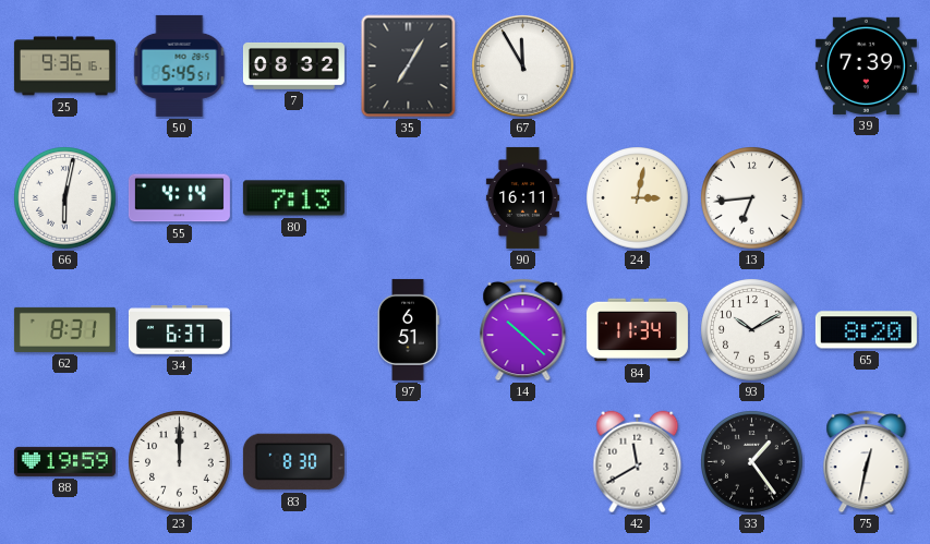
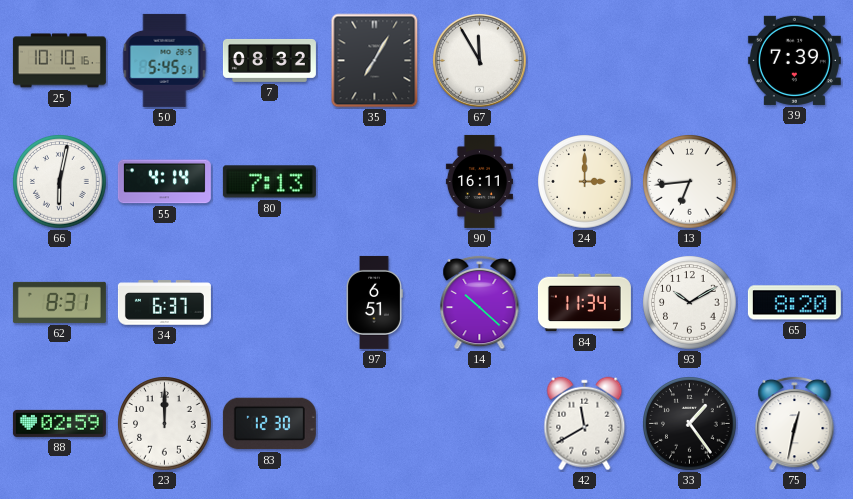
25: 9:36 -> 10:10
24: 3:02 -> 3:00
88: 19:59 -> 02:59
83: 8:30 -> 12:30
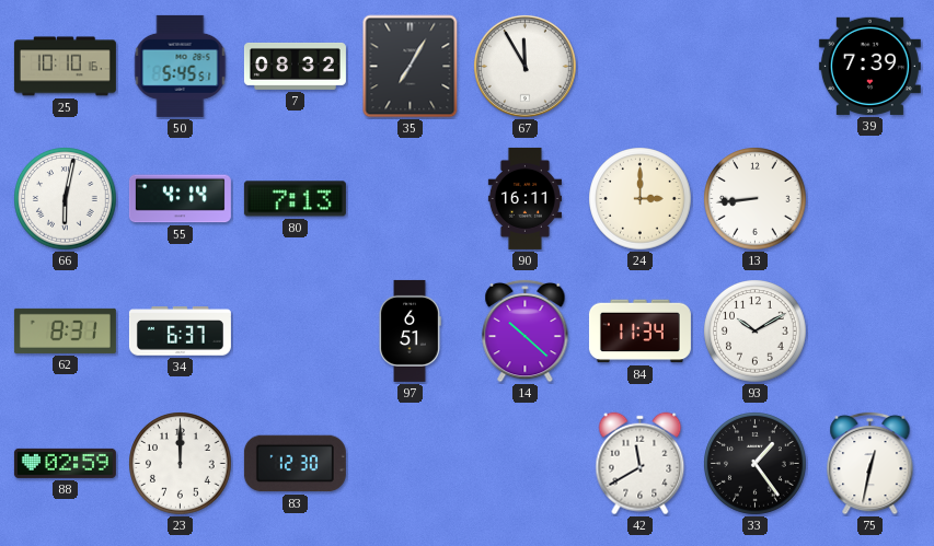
13: 6:44 -> 8:44
65: 8:20 -> none
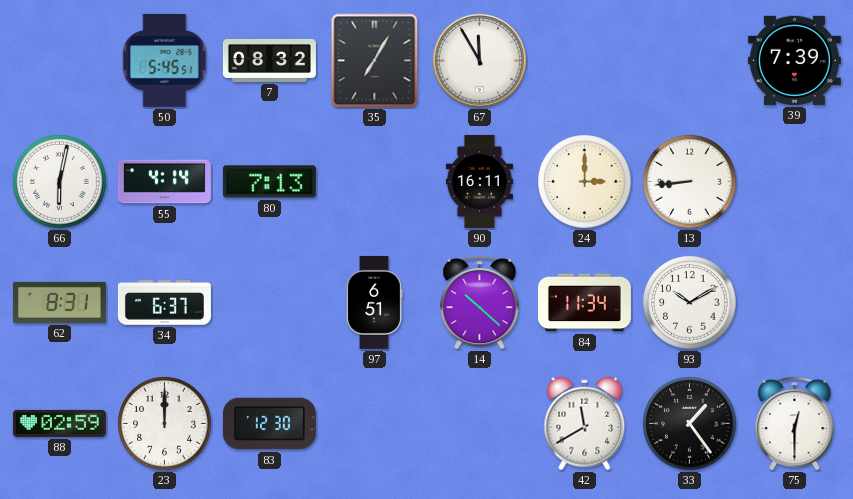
25: 10:10 -> none
75: 12:32 -> 12:30
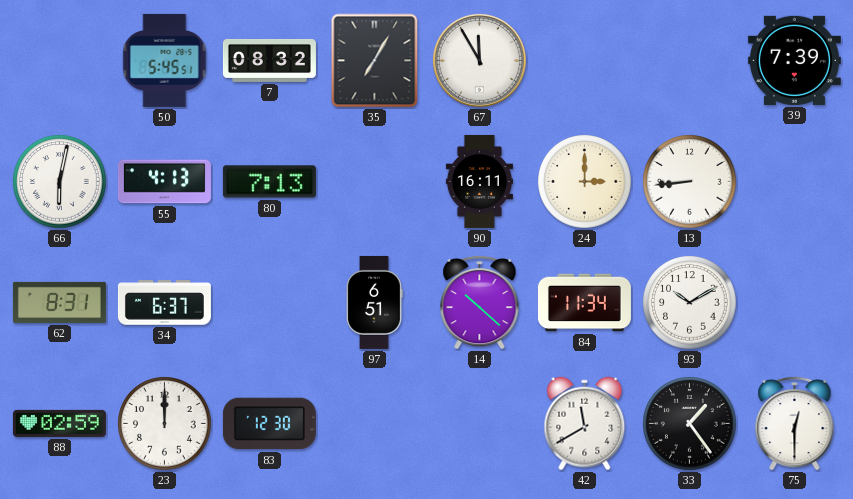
55: 4:14 -> 4:13
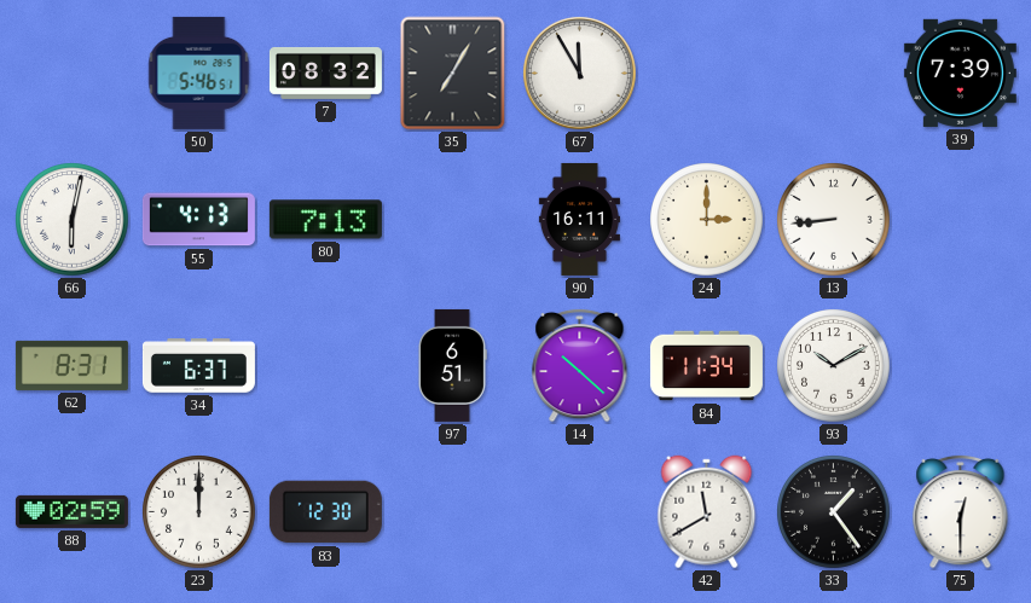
50: 5:45 -> 5:46
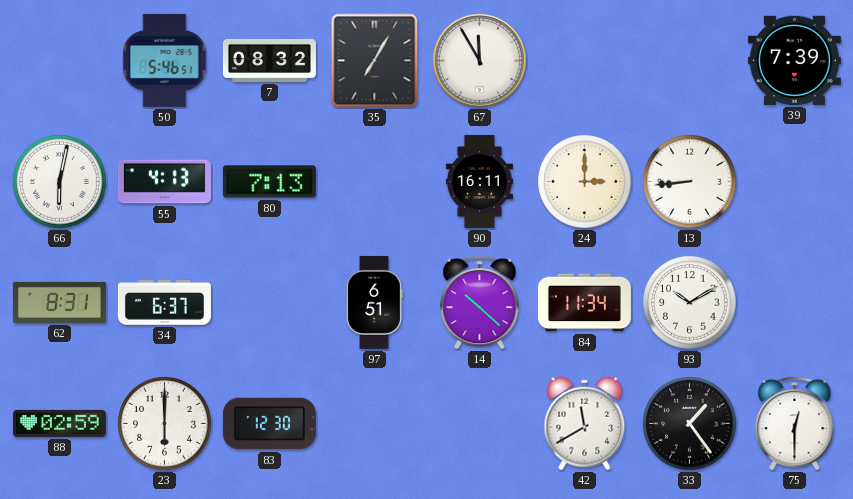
23: 12:00 -> 6:00
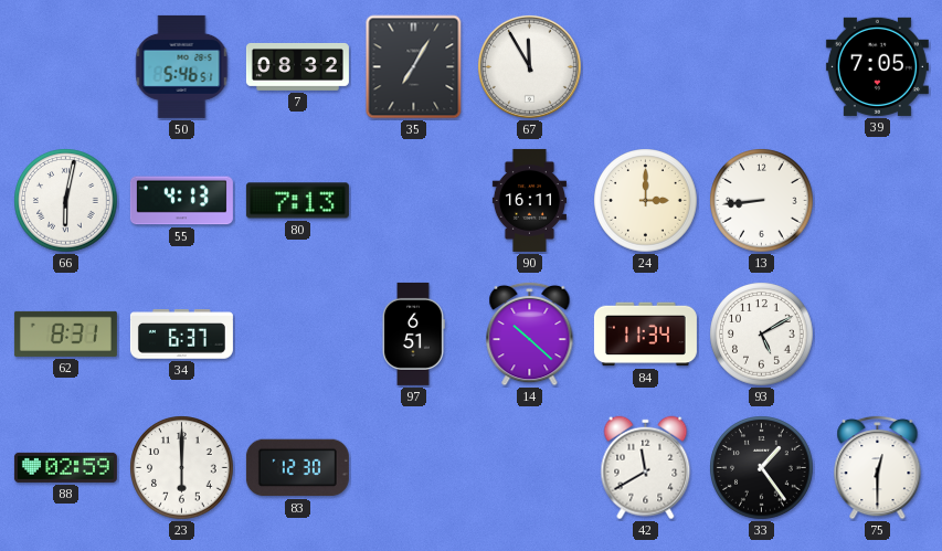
39: 7:39 -> 7:05
93: 10:10 -> 5:10
